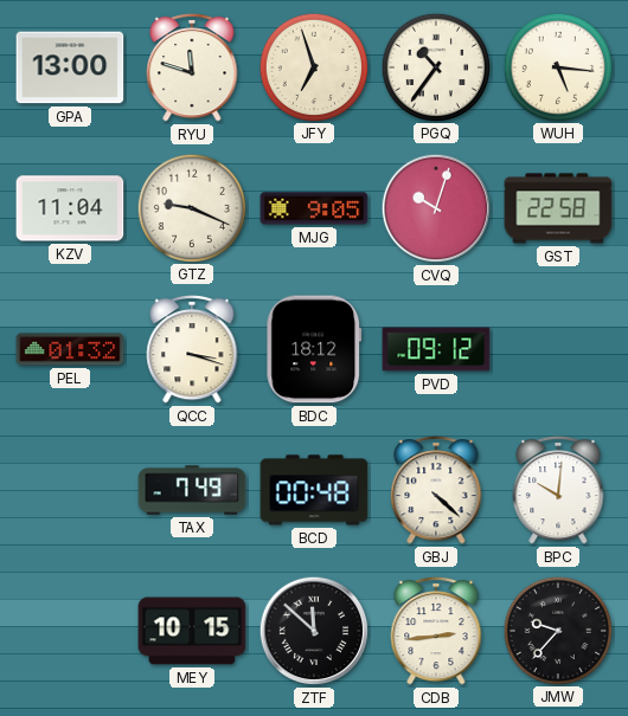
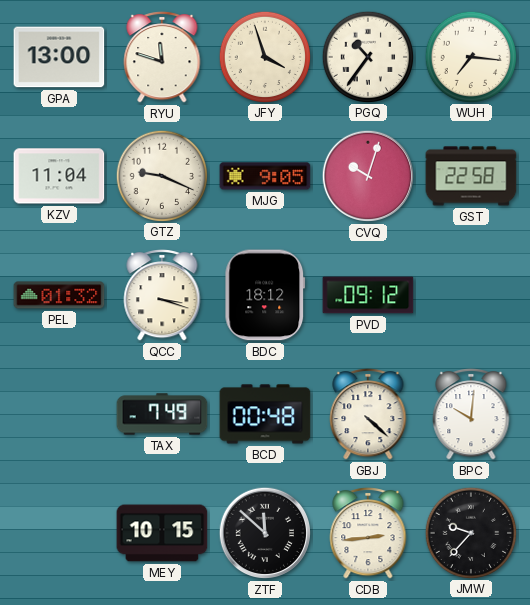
JFY: 6:57 -> 3:57
WUH: 5:16 -> 7:16
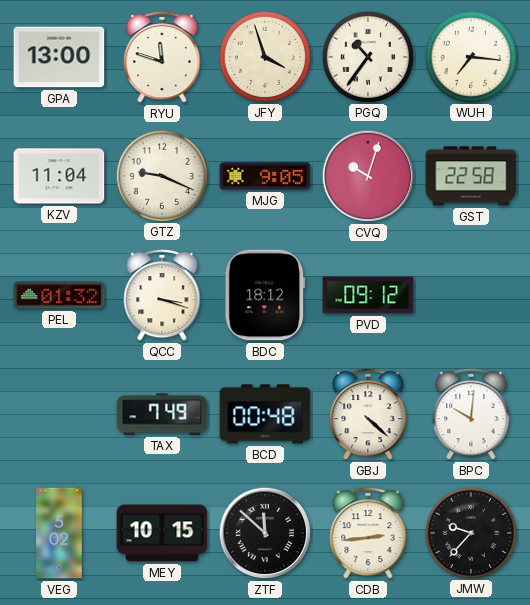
VEG: none -> 5:02
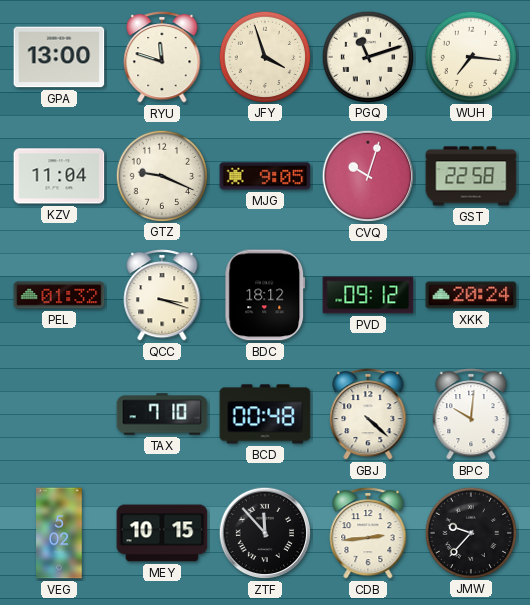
PGQ: 10:36 -> 11:12
XKK: none -> 20:24
TAX: 7:49 -> 7:10
ZTF: 11:52 -> 11:53
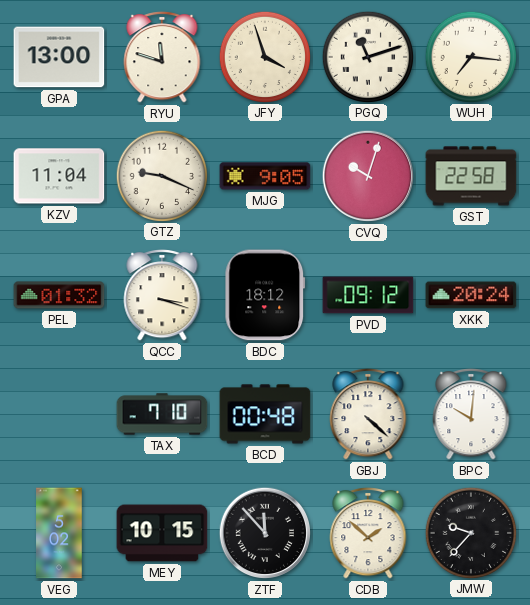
CDB: 2:44 -> 1:52
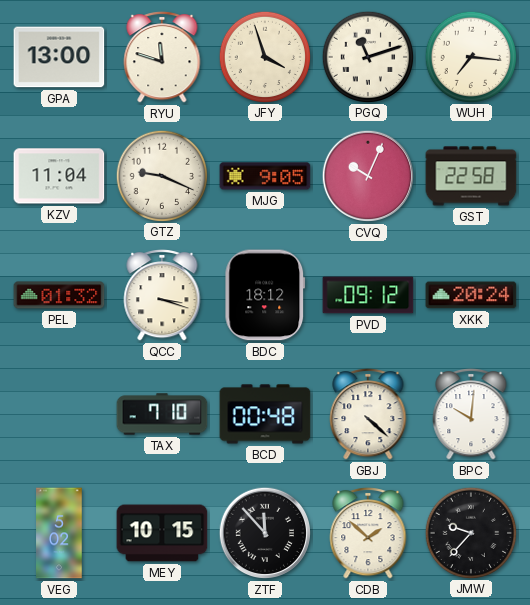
CVQ: 10:03 -> 10:04
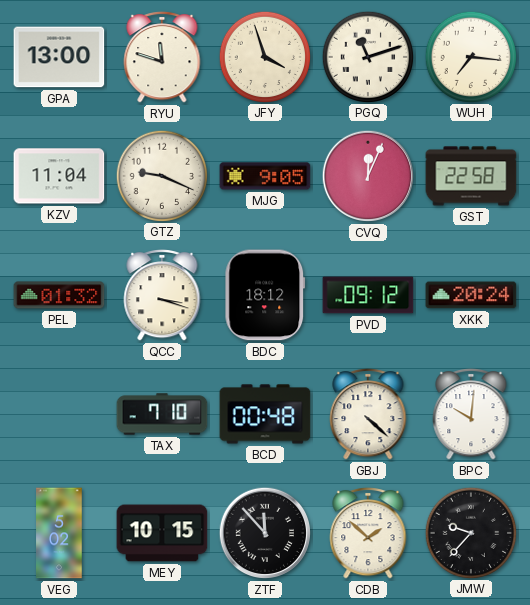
CVQ: 10:04 -> 12:04
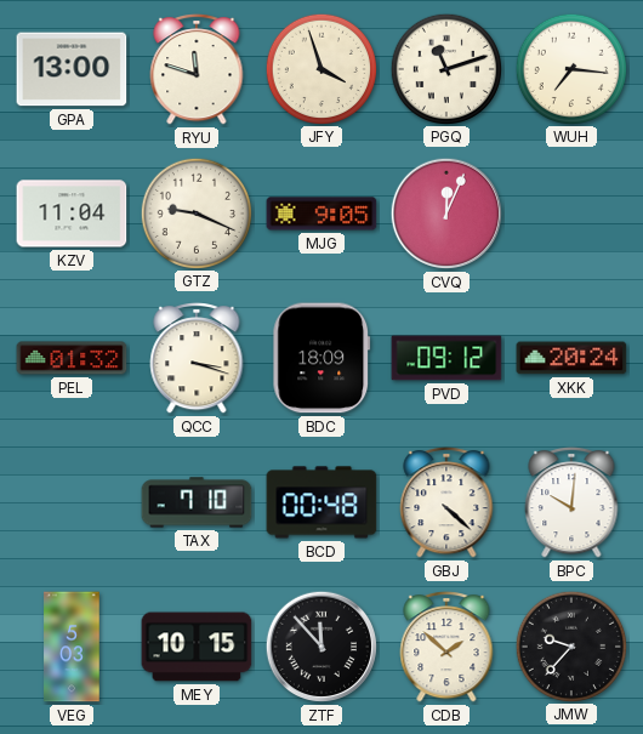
GST: 22:58 -> none
BDC: 18:12 -> 18:09
VEG: 5:02 -> 5:03
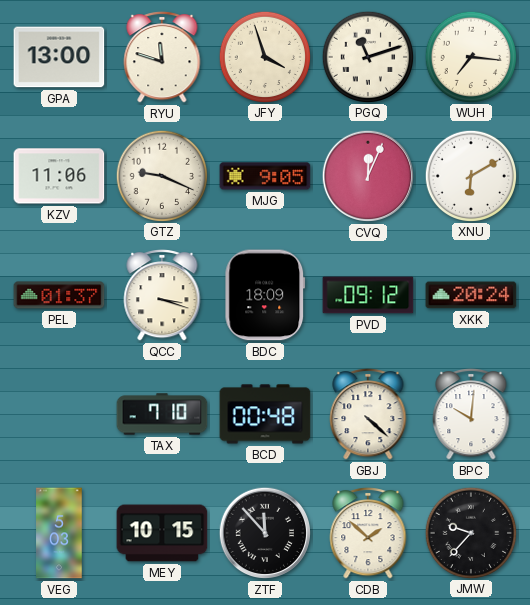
KZV: 11:04 -> 11:06
XNU: none -> 6:10
PEL: 01:32 -> 01:37
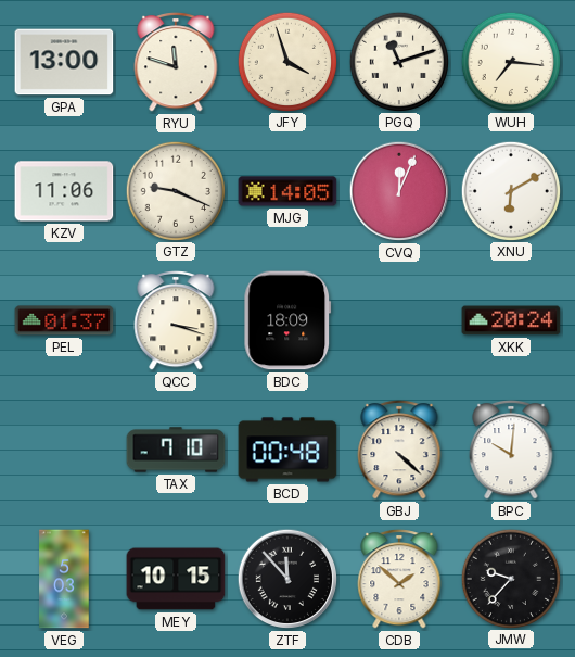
MJG: 9:05 -> 14:05
PVD: 09:12 -> none
